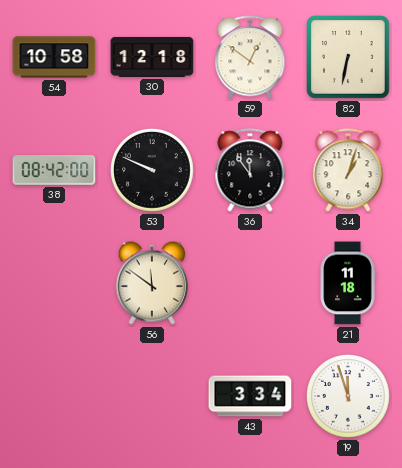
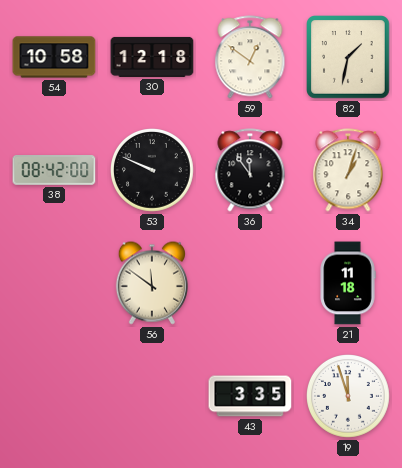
82: 6:32 -> 1:32
43: 3:34 -> 3:35
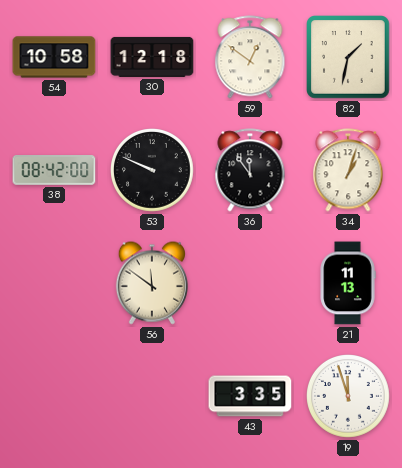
21: 11:18 -> 11:13
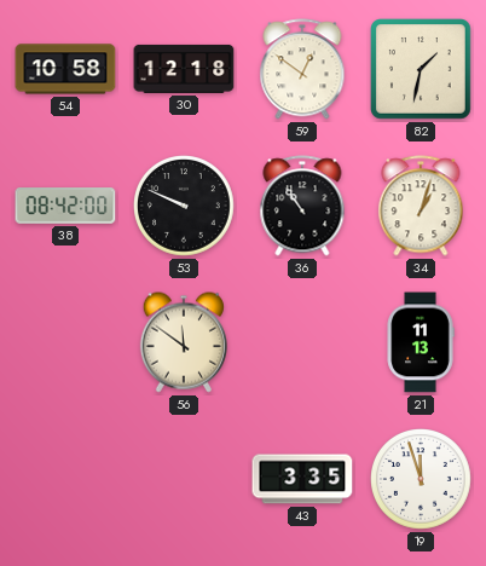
36: 11:54 -> 10:54
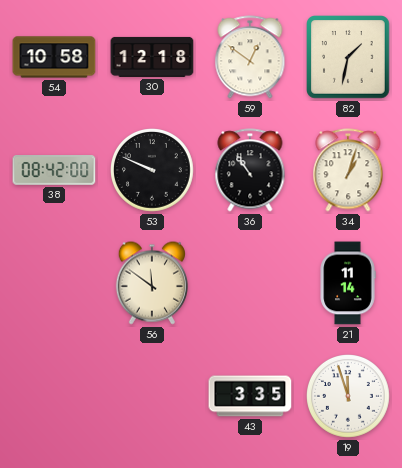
21: 11:13 -> 11:14
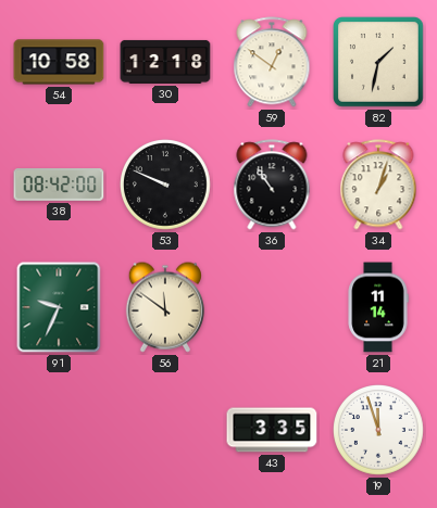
91: none -> 9:34
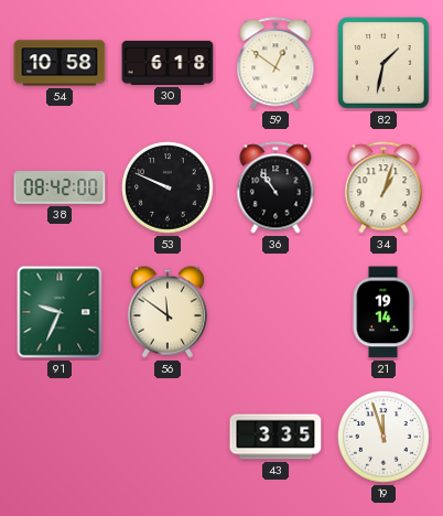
30: 12:18 -> 6:18
21: 11:14 -> 19:14
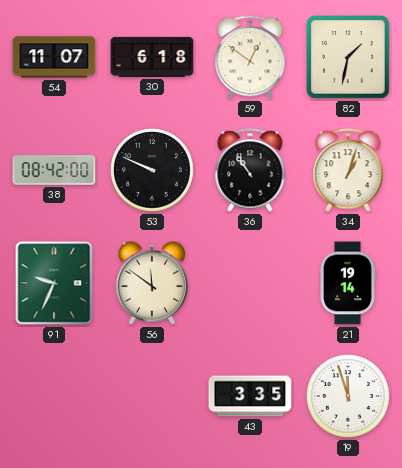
54: 10:58 -> 11:07
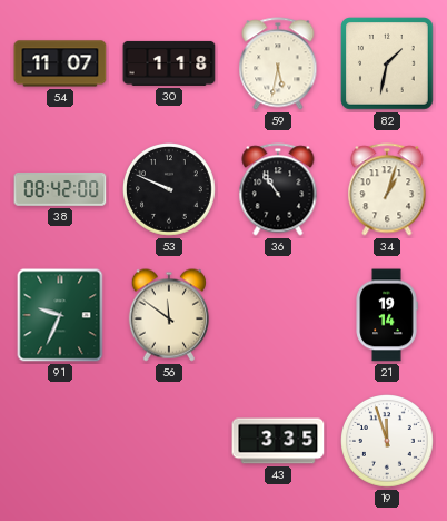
30: 6:18 -> 1:18
59: 12:51 -> 5:32
